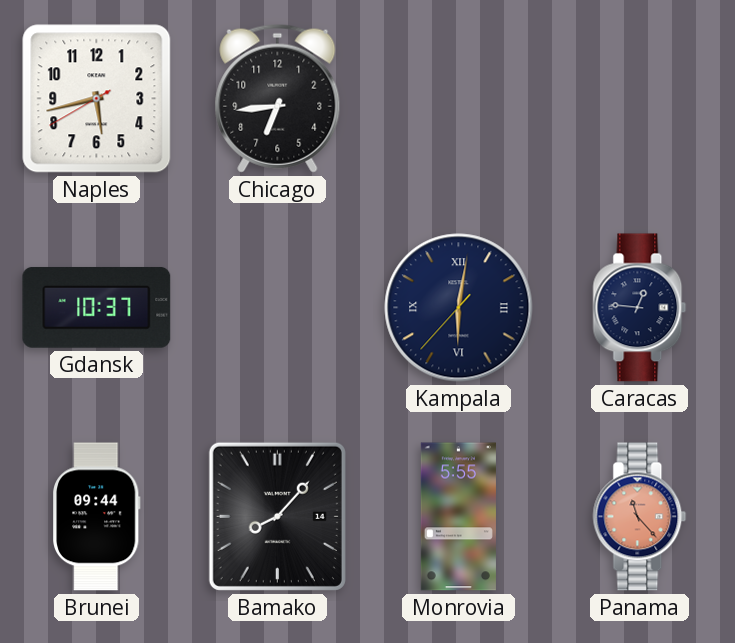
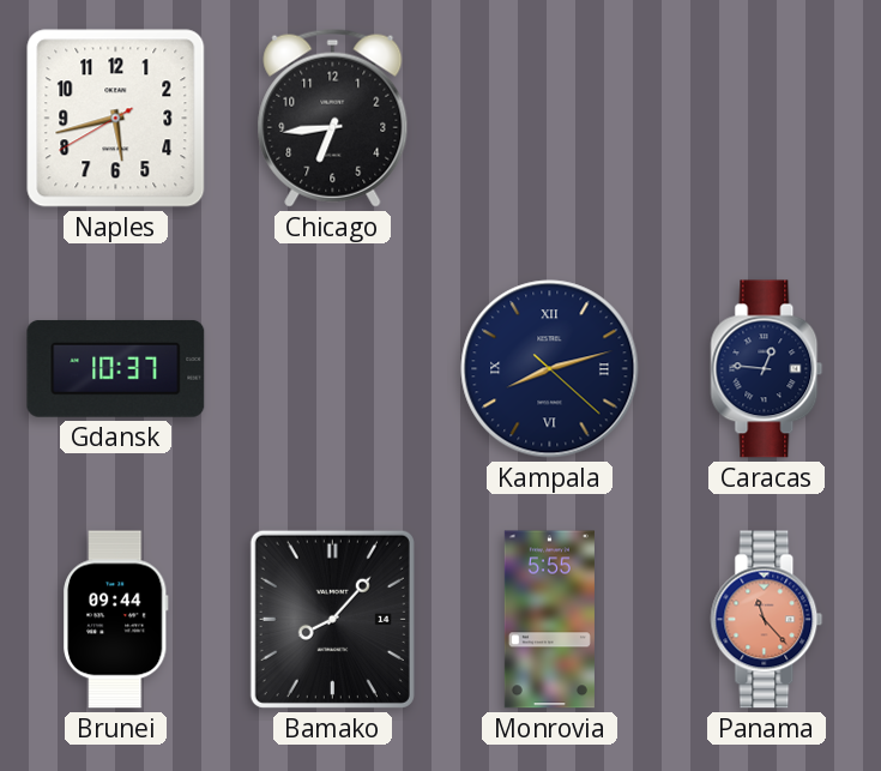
Kampala: 6:01 -> 8:12
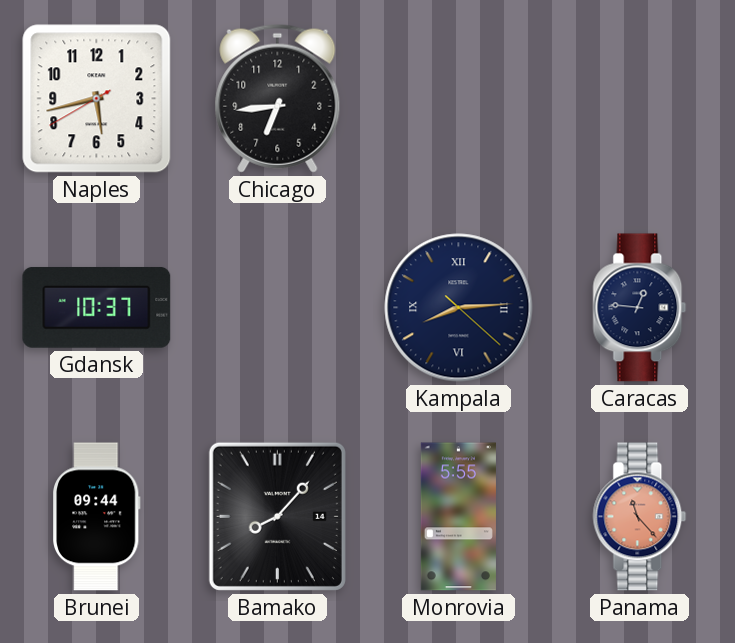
Kampala: 8:12 -> 8:14
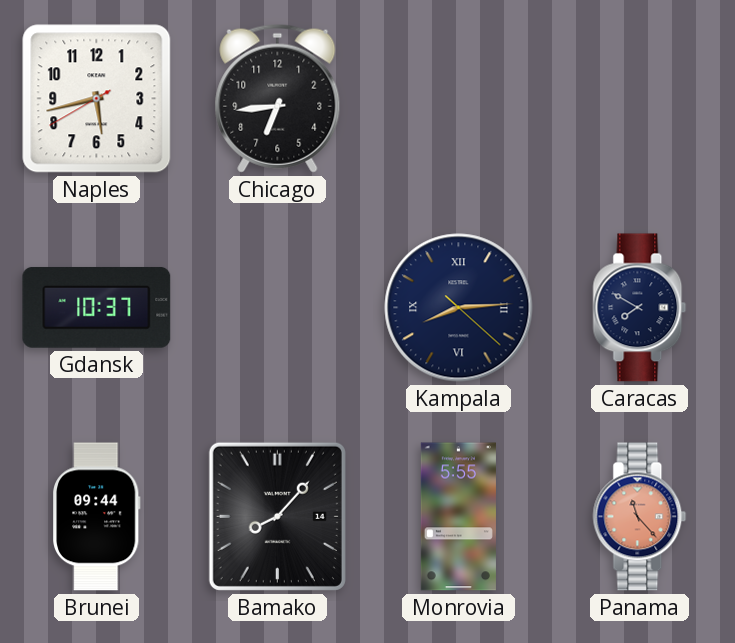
Caracas: 12:46 -> 7:50
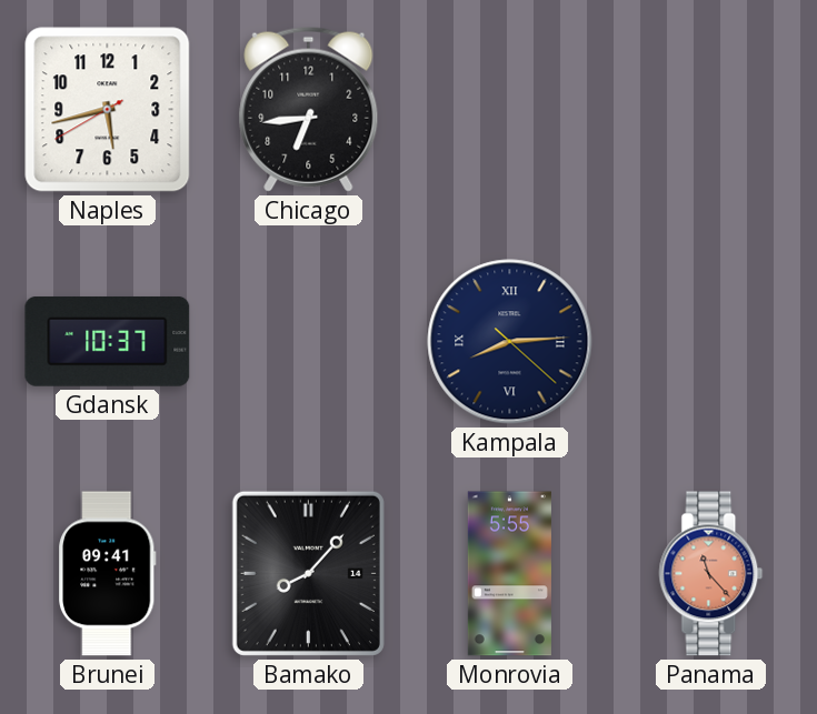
Caracas: 7:50 -> none
Brunei: 09:44 -> 09:41
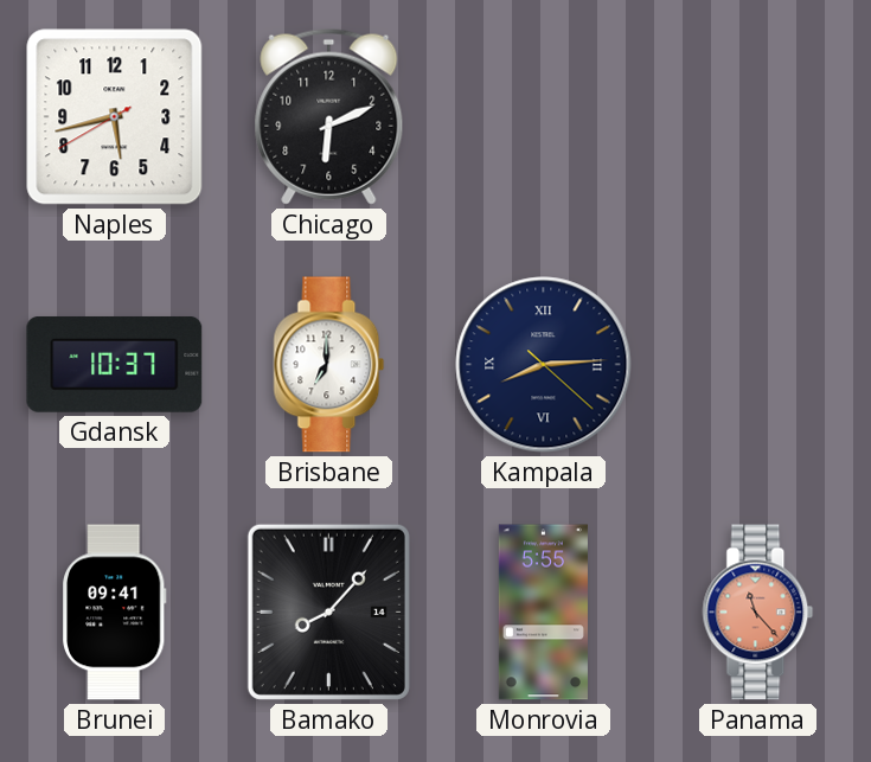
Chicago: 6:44 -> 6:11
Brisbane: none -> 7:00
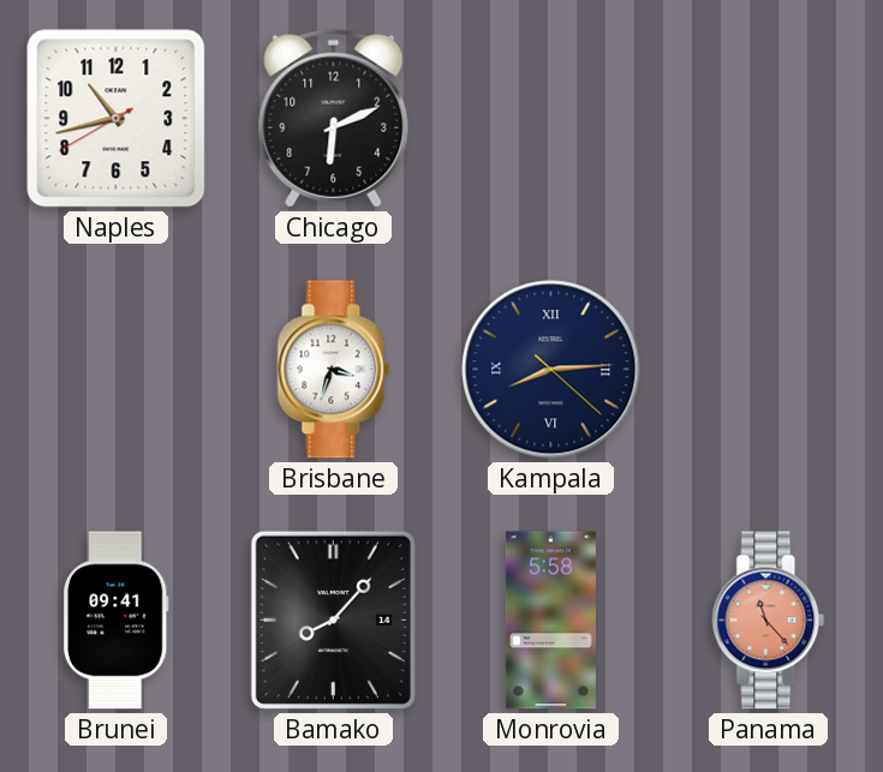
Naples: 5:42 -> 10:42
Gdansk: 10:37 -> none
Brisbane: 7:00 -> 3:33
Monrovia: 5:55 -> 5:58
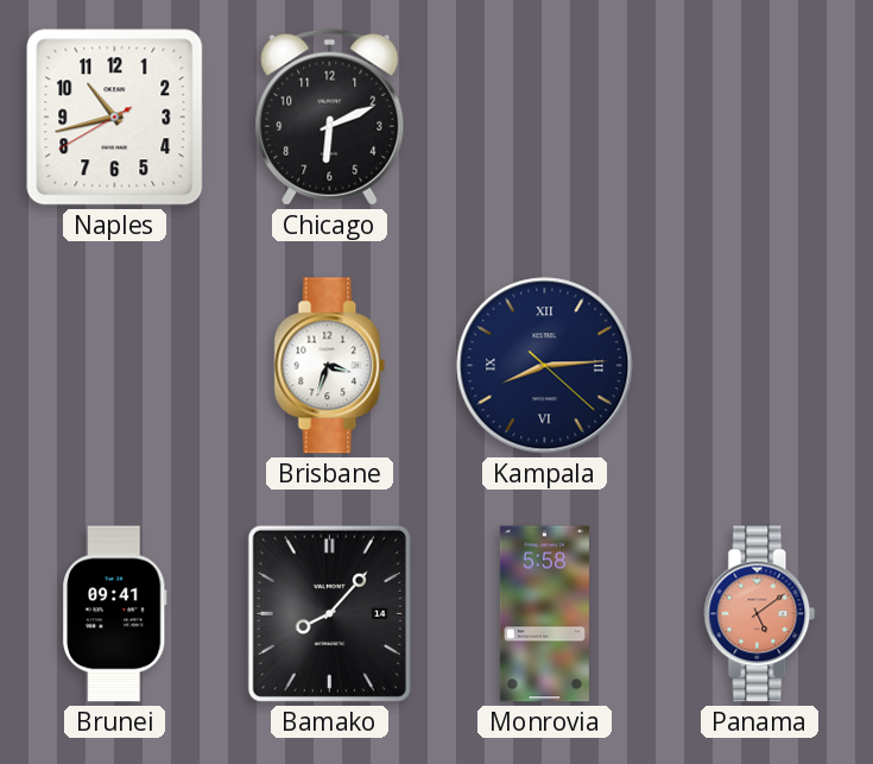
Panama: 11:23 -> 5:09
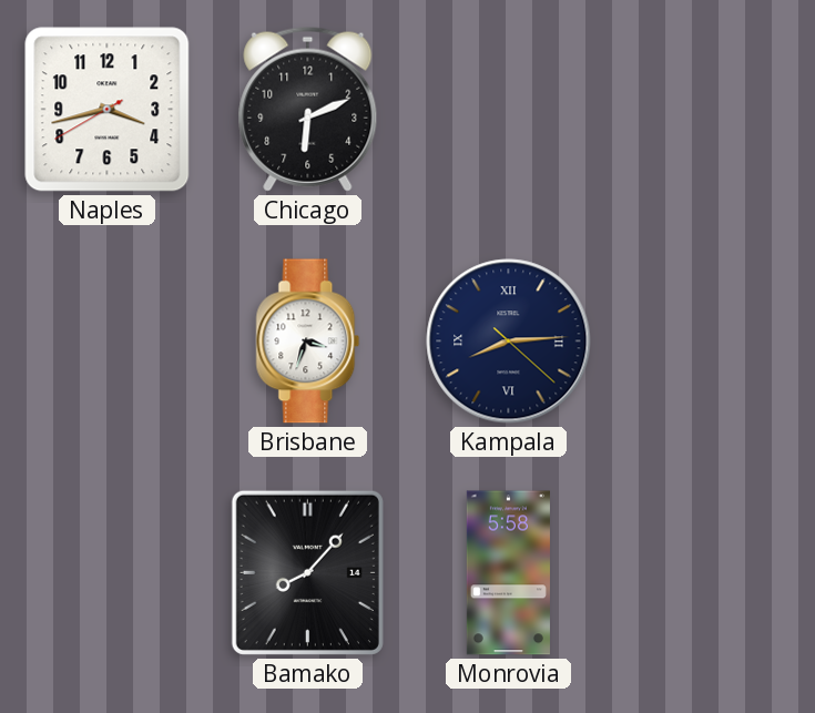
Naples: 10:42 -> 3:42
Brunei: 09:41 -> none
Panama: 5:09 -> none
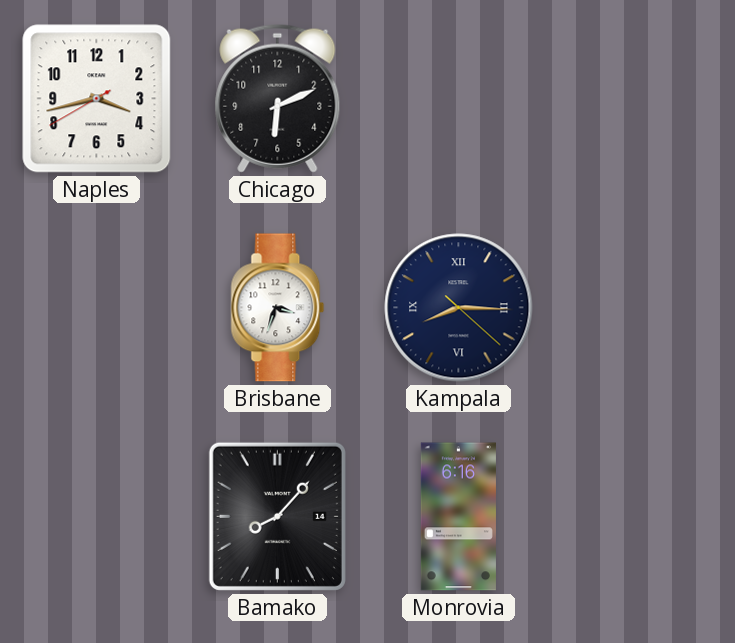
Kampala: 8:14 -> 8:15
Monrovia: 5:58 -> 6:16
